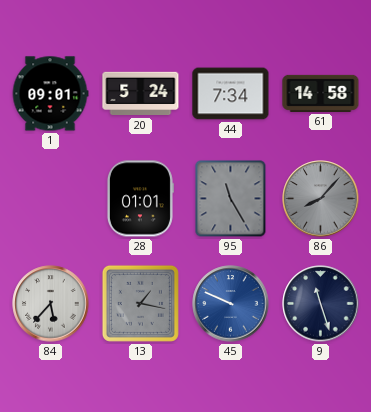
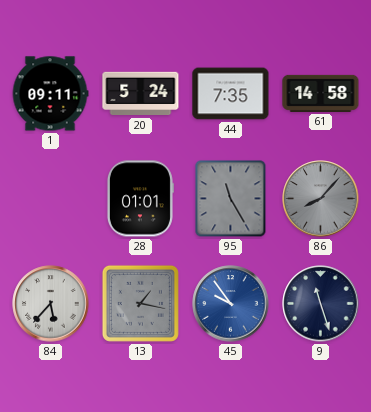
1: 09:01 -> 09:11
44: 7:34 -> 7:35
45: 9:49 -> 9:54
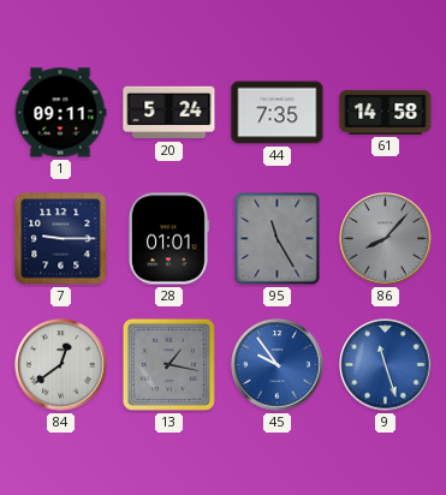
7: none -> 9:15
84: 5:37 -> 12:39
9 dial: navy -> blue
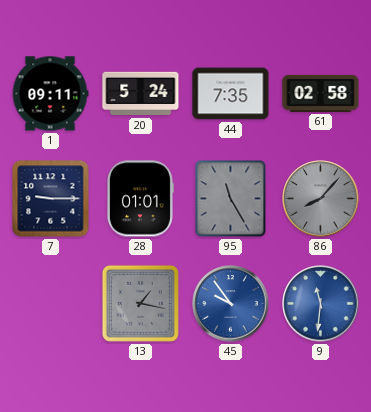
61: 14:58 -> 02:58
84: 12:39 -> none
9: 11:27 -> 11:31
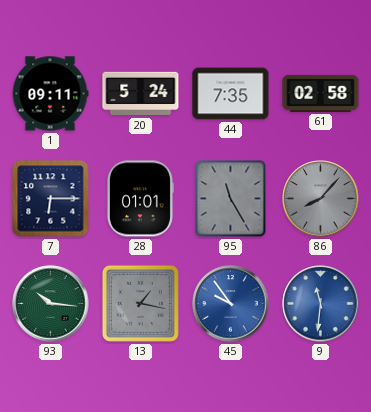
7: 9:15 -> 6:15
93: none -> 10:16
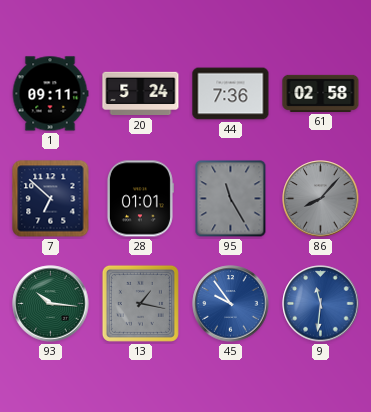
44: 7:35 -> 7:36
7: 6:15 -> 6:52
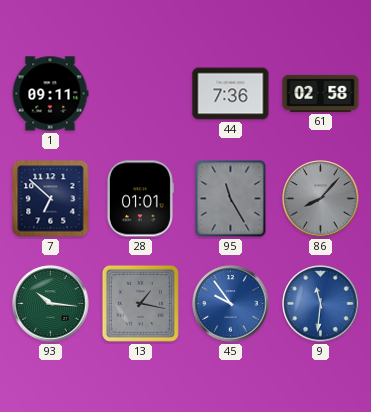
20: 5:24 -> none
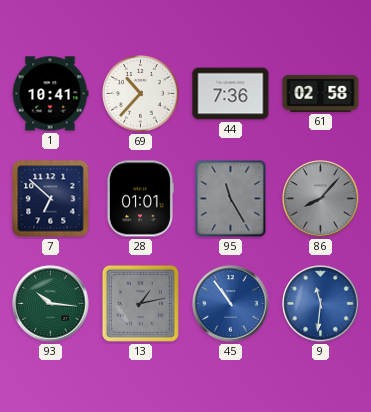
1: 09:11 -> 10:41
69: none -> 10:37
13: 1:17 -> 1:13
45: 9:54 -> 10:54
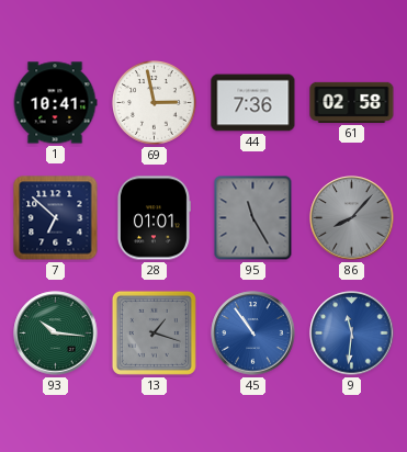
69: 10:37 -> 2:58
13: 1:13 -> 1:18
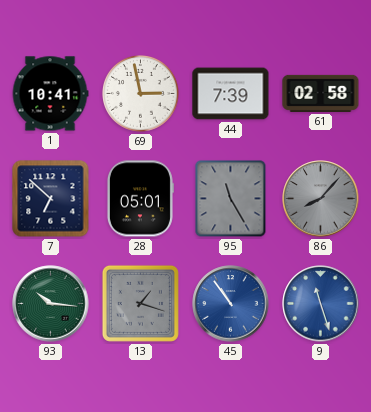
44: 7:36 -> 7:39
28: 01:01 -> 05:01
9: 11:31 -> 11:27
